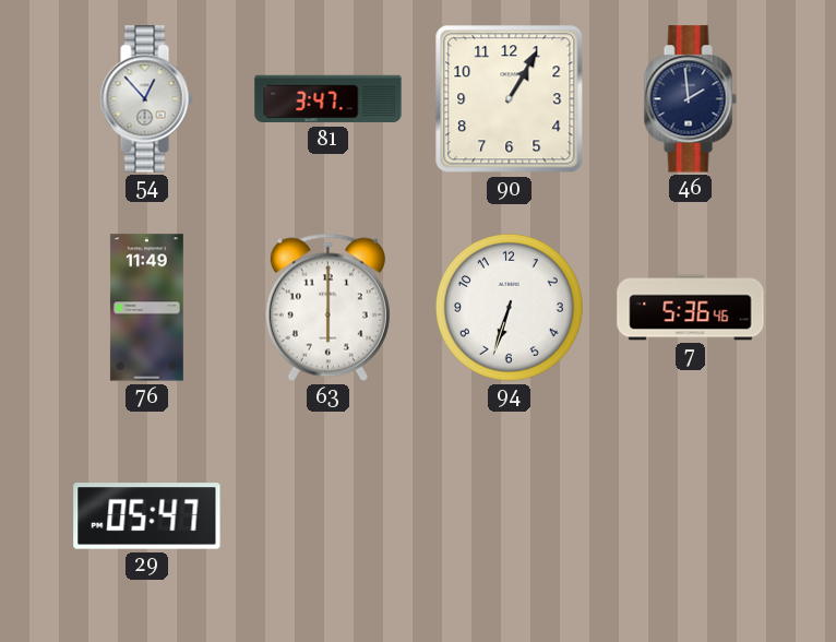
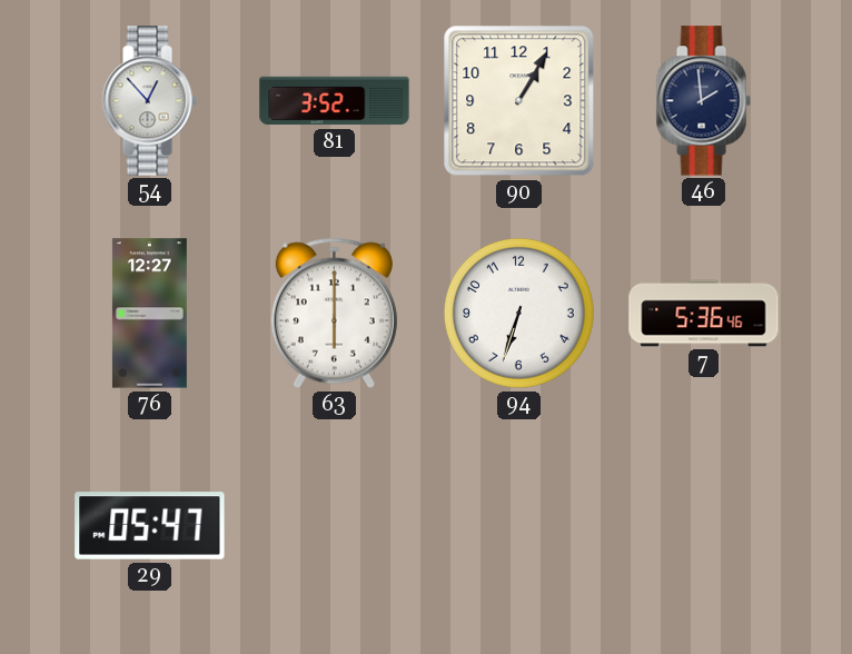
81: 3:47 -> 3:52
76: 11:49 -> 12:27
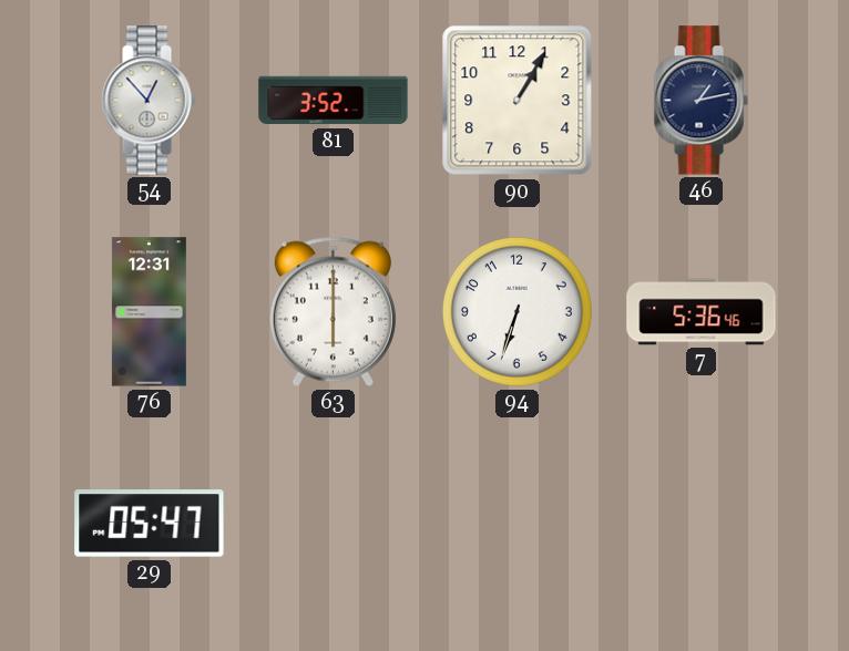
46: 1:59 -> 1:13
76: 12:27 -> 12:31
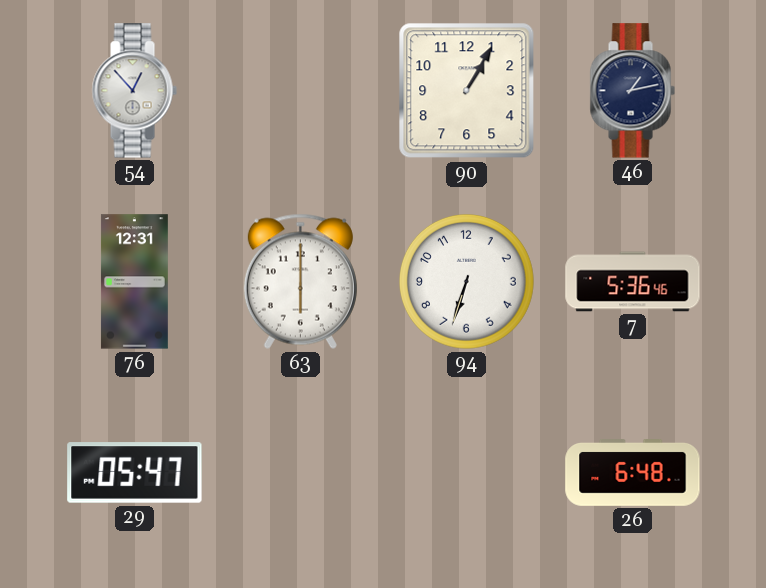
81: 3:52 -> none
26: none -> 6:48
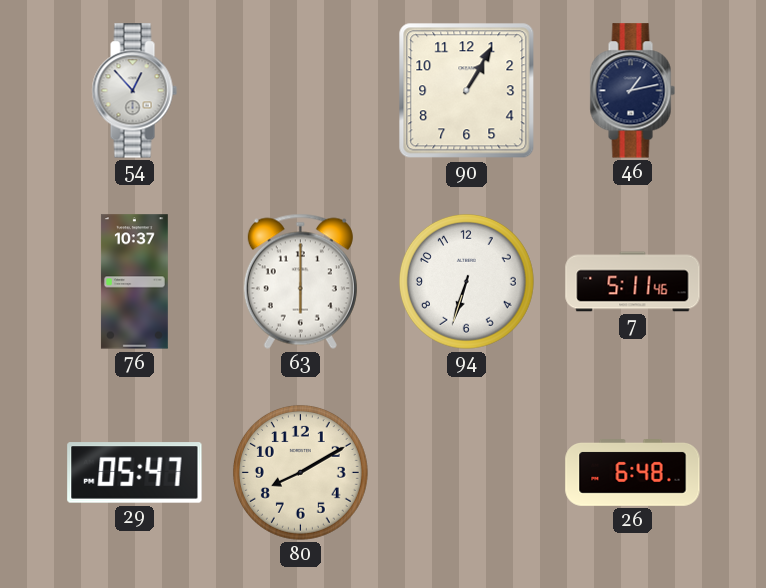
76: 12:31 -> 10:37
7: 5:36 -> 5:11
80: none -> 8:10
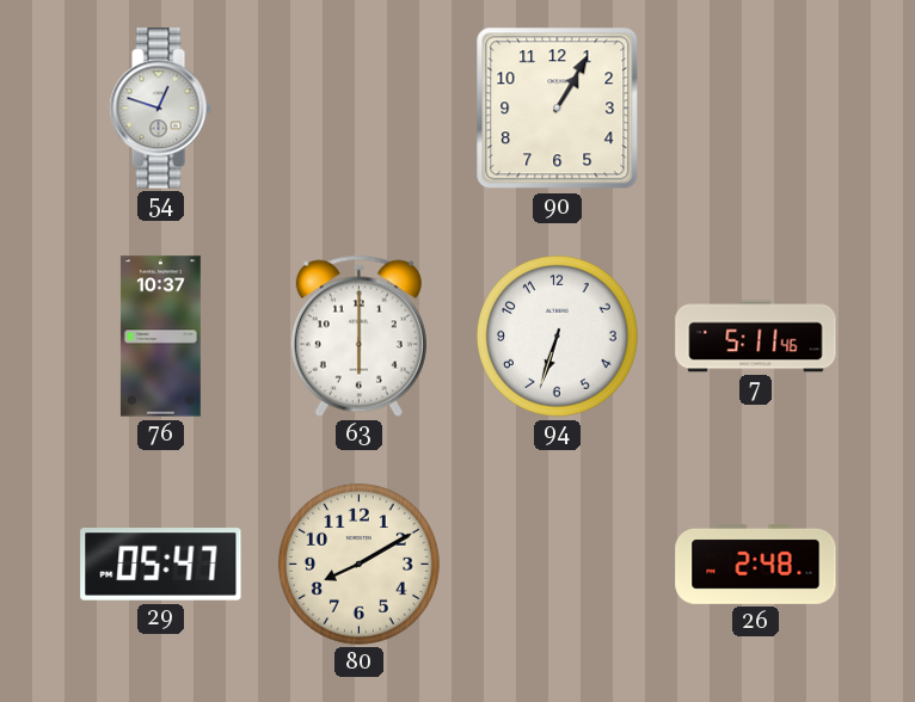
54: 12:53 -> 12:48
46: 1:13 -> none
26: 6:48 -> 2:48
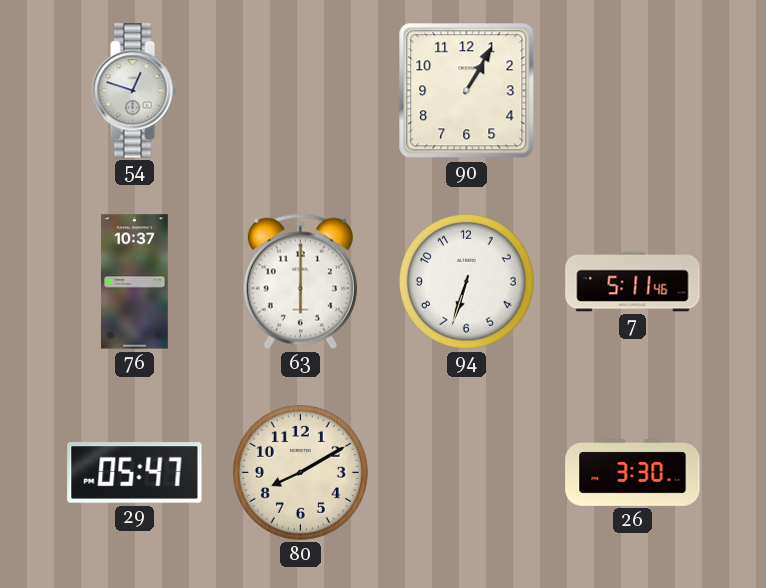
26: 2:48 -> 3:30
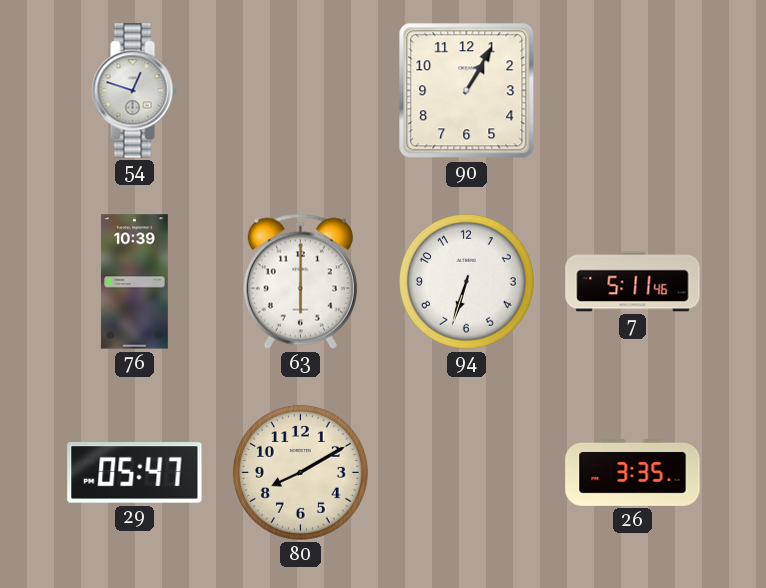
76: 10:37 -> 10:39
26: 3:30 -> 3:35
